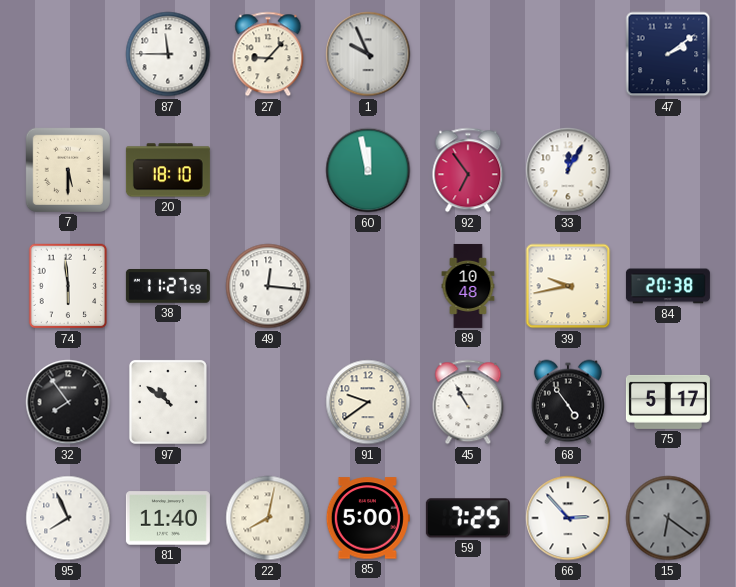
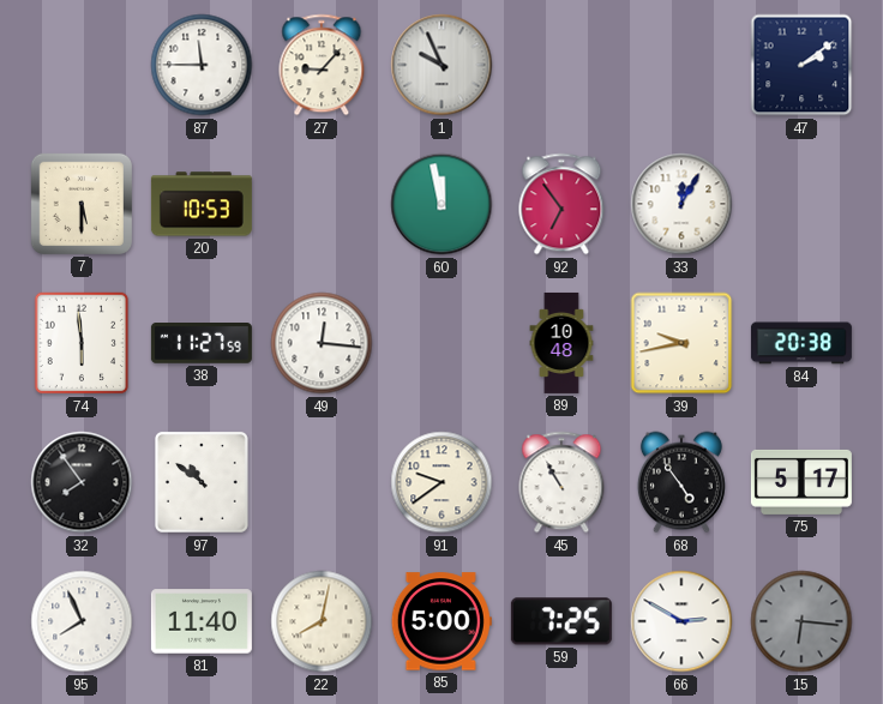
20: 18:10 -> 10:53
66: 2:53 -> 2:50
15: 6:21 -> 6:16
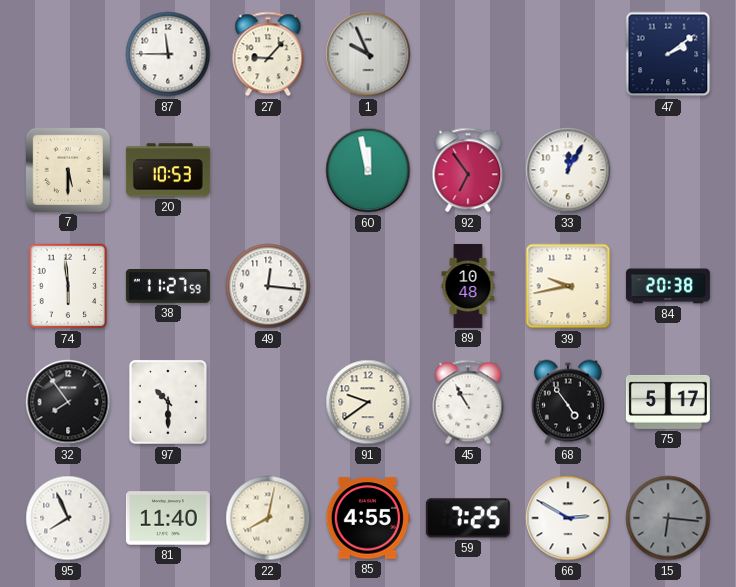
97: 10:51 -> 10:30
85: 5:00 -> 4:55
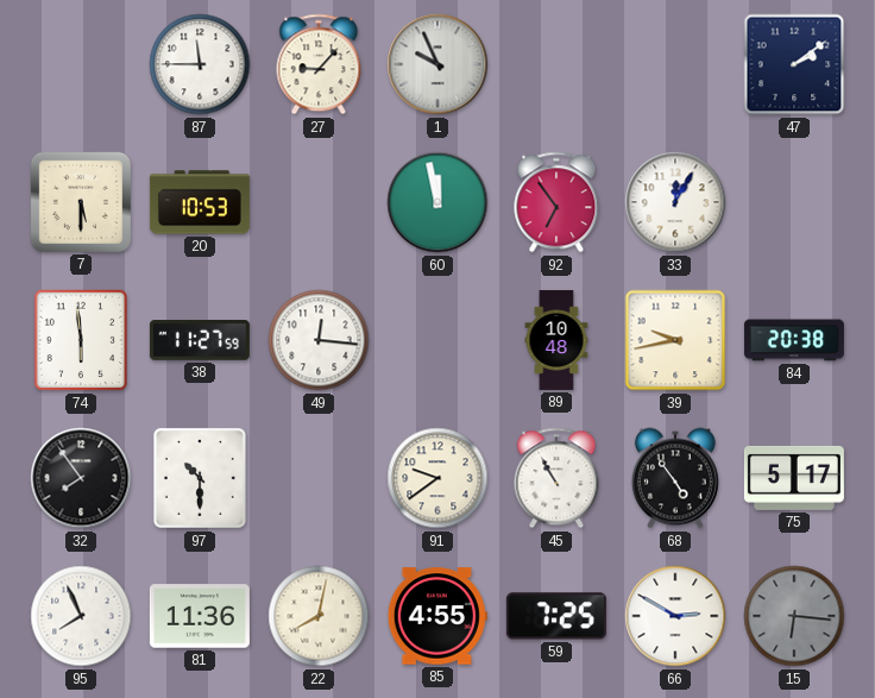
81: 11:40 -> 11:36
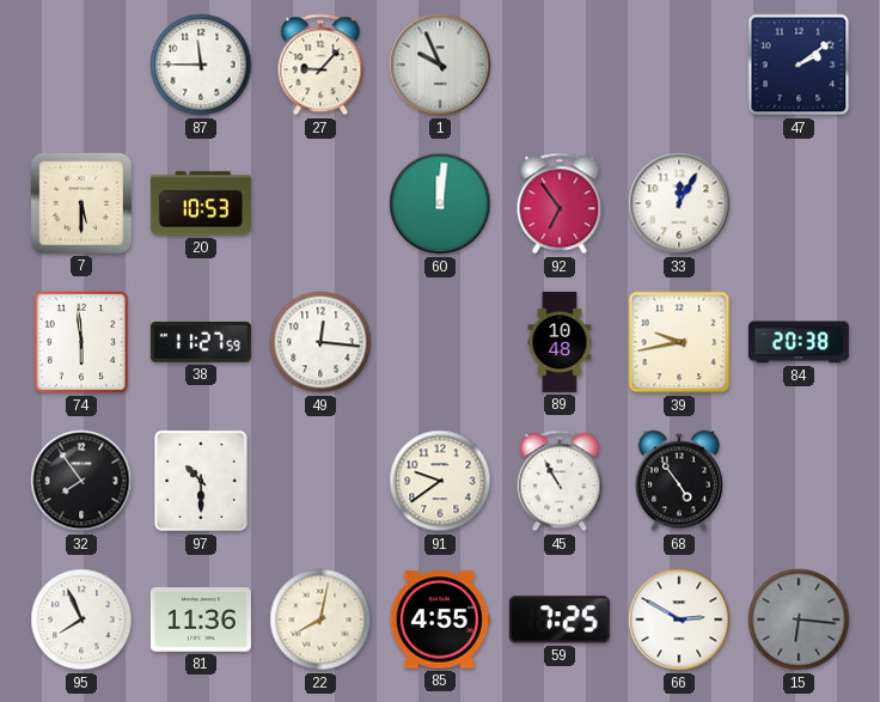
60: 11:58 -> 12:01
75: 5:17 -> none
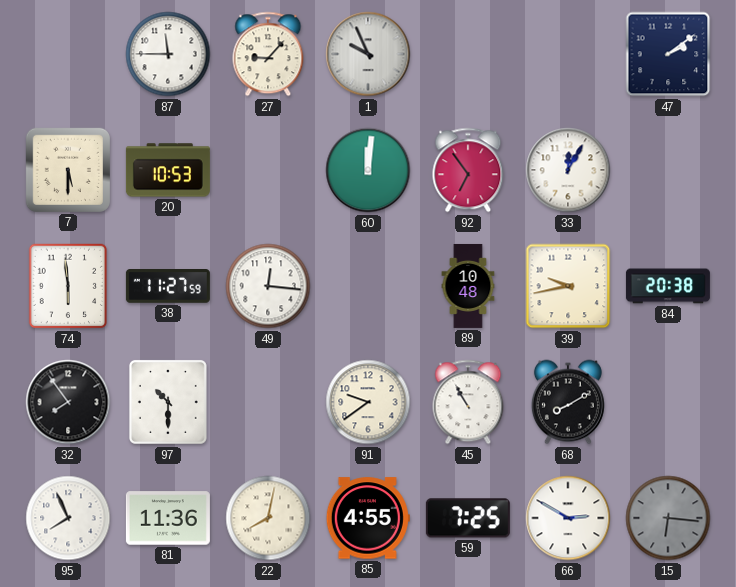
68: 4:54 -> 8:10
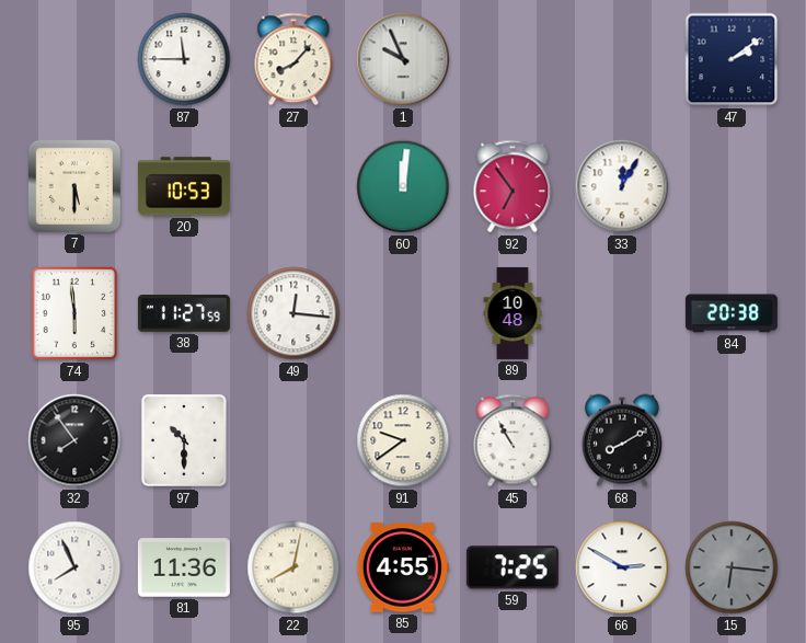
27: 9:07 -> 8:07
39: 9:43 -> none
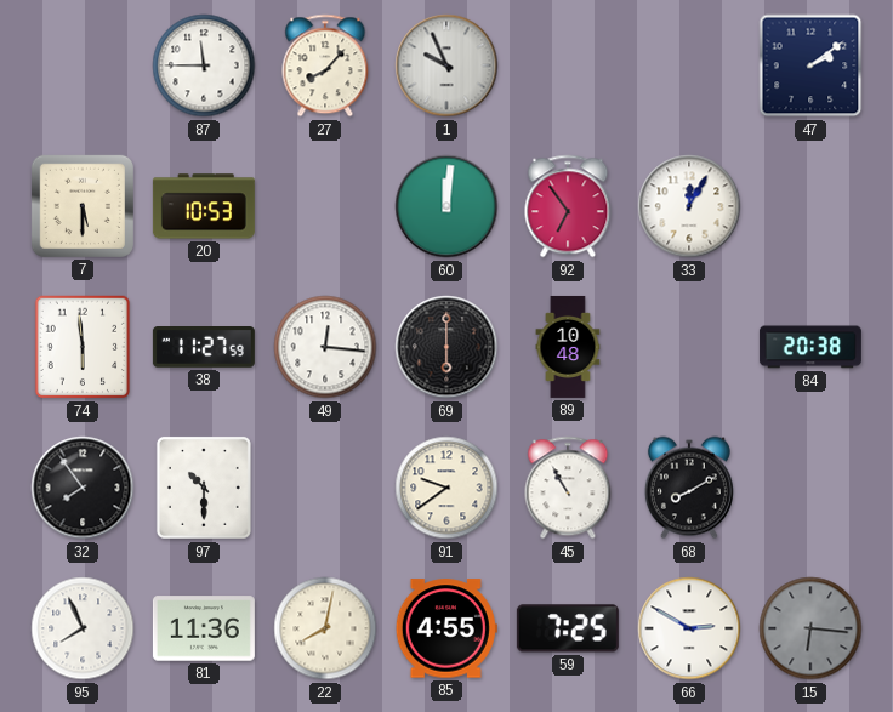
69: none -> 6:00
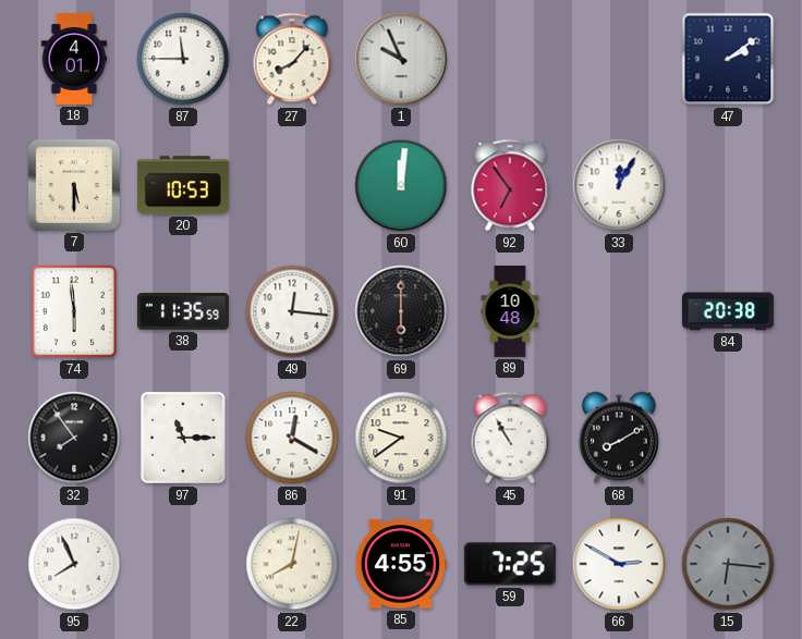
18: none -> 4:01
38: 11:27 -> 11:35
97: 10:30 -> 11:15
86: none -> 12:20
81: 11:36 -> none
